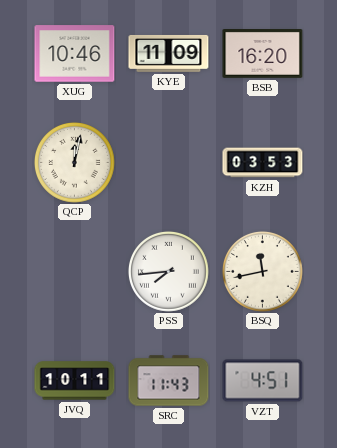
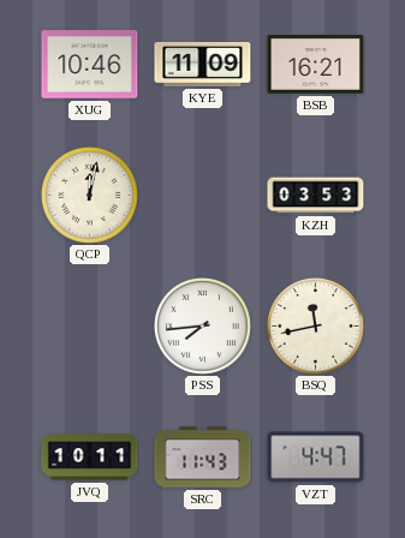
BSB: 16:20 -> 16:21
VZT: 4:51 -> 4:47
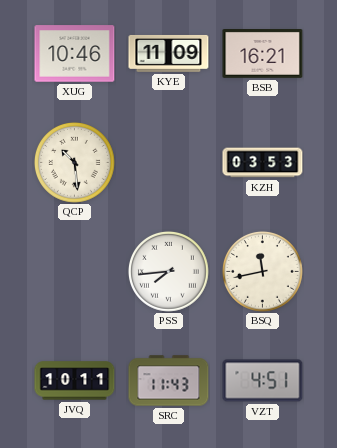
QCP: 12:02 -> 10:29
VZT: 4:47 -> 4:51
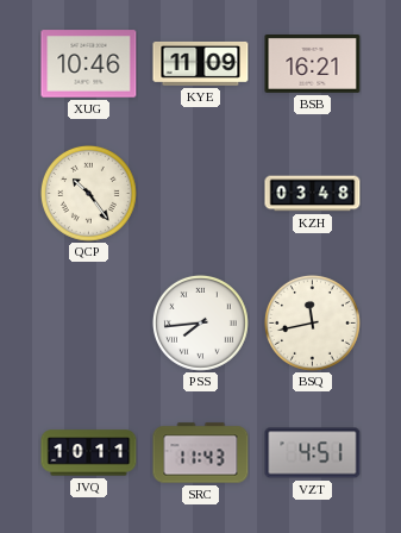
QCP: 10:29 -> 10:24
KZH: 03:53 -> 03:48
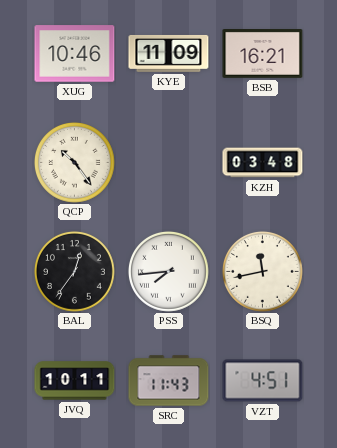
BAL: none -> 12:36
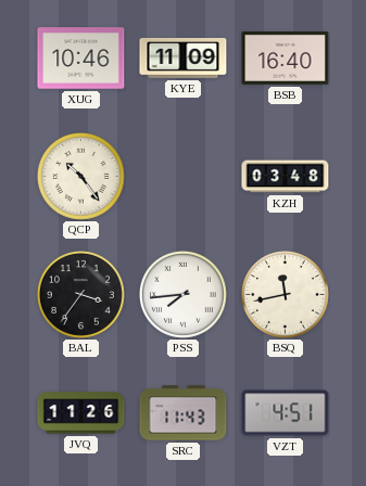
BSB: 16:21 -> 16:40
BAL: 12:36 -> 3:36
JVQ: 10:11 -> 11:26
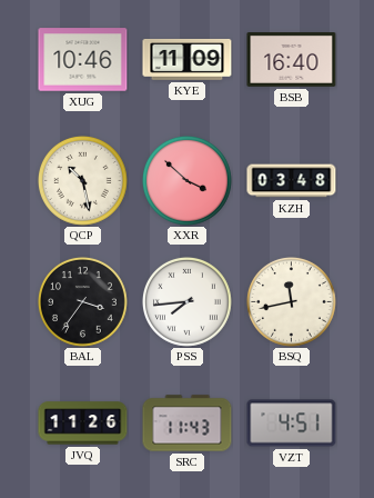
QCP: 10:24 -> 10:28
XXR: none -> 3:52
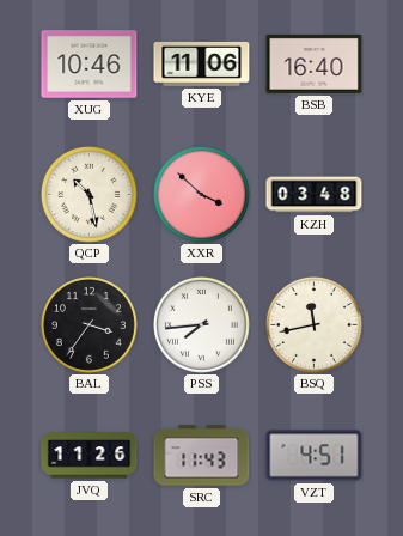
KYE: 11:09 -> 11:06
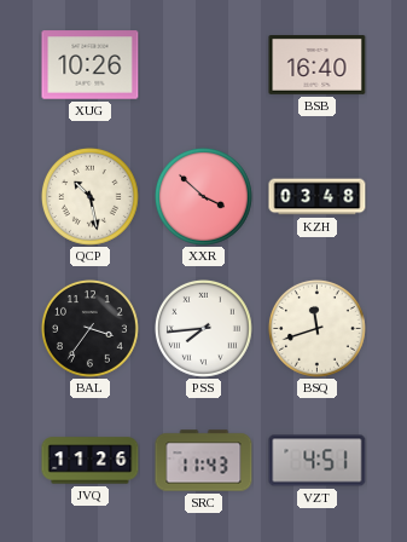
XUG: 10:46 -> 10:26
KYE: 11:06 -> none
BSQ: 11:43 -> 11:42
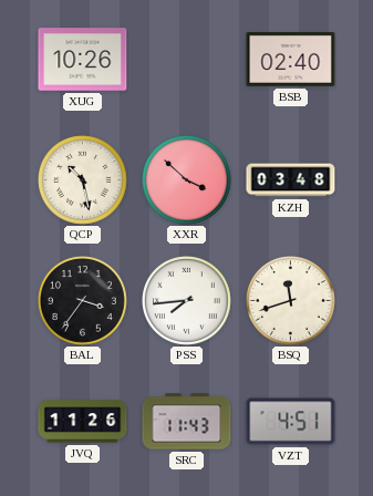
BSB: 16:40 -> 02:40
